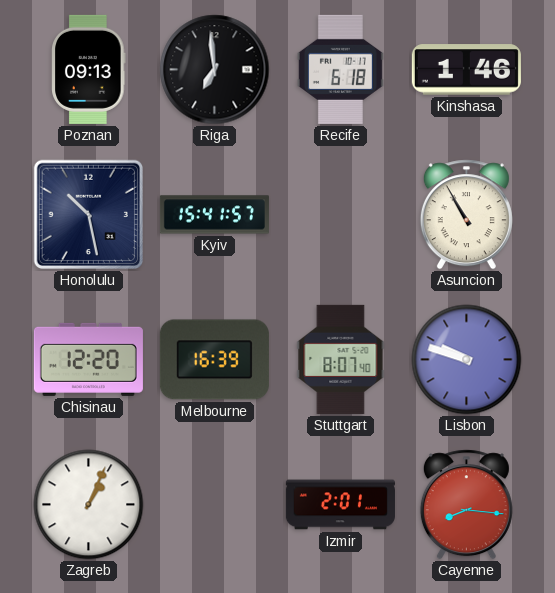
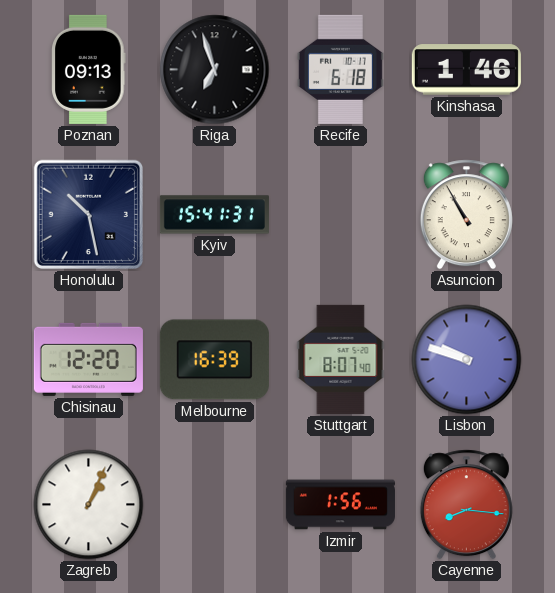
Riga: 6:59 -> 6:57
Kyiv: 15:41:57 -> 15:41:31
Izmir: 2:01 -> 1:56
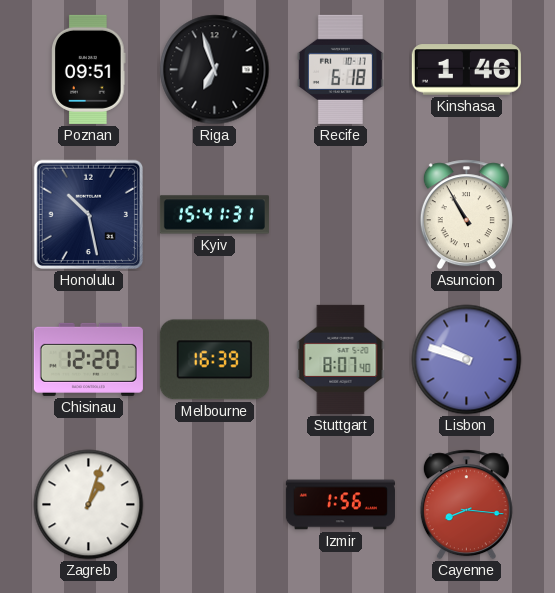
Poznan: 09:13 -> 09:51
Zagreb: 1:04 -> 1:03
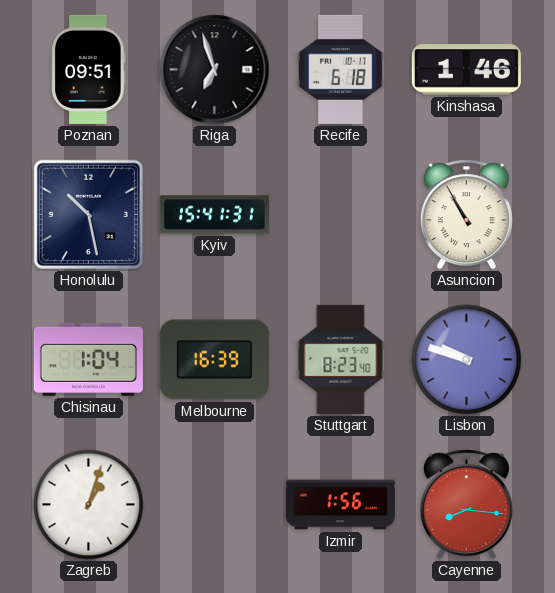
Chisinau: 12:20 -> 1:04
Stuttgart: 8:07 -> 8:23
